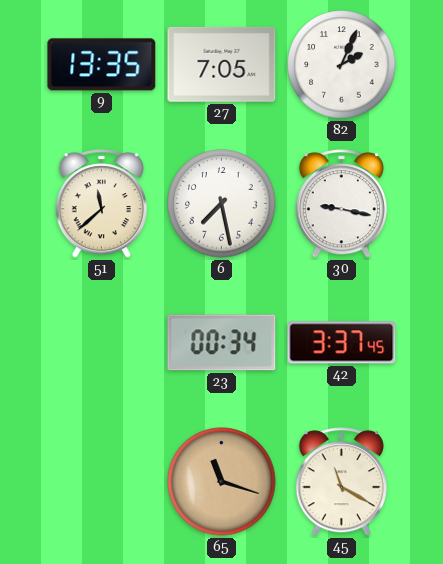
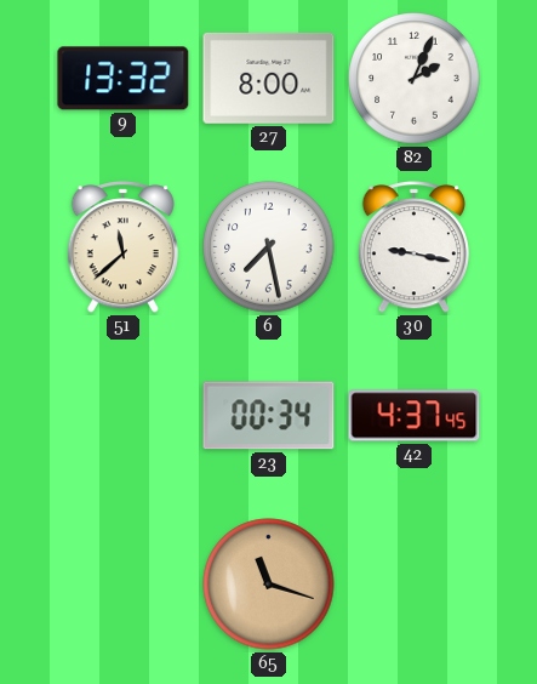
9: 13:35 -> 13:32
27: 7:05 -> 8:00
42: 3:37 -> 4:37
45: 11:20 -> none
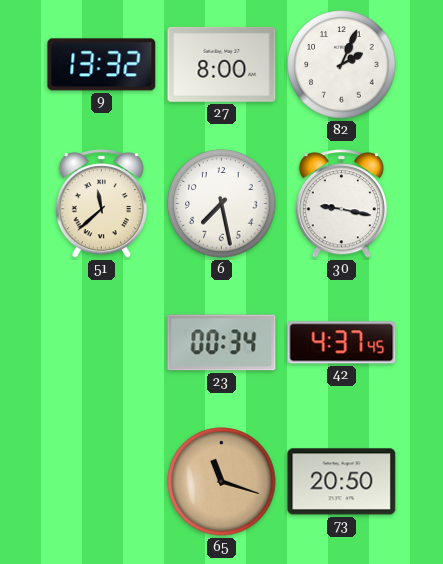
73: none -> 20:50
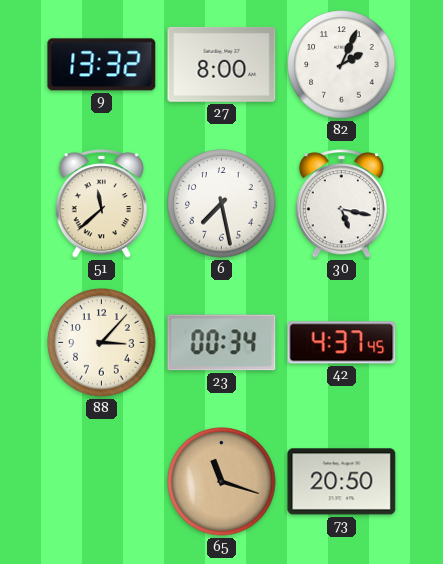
30: 9:17 -> 5:17
88: none -> 3:07
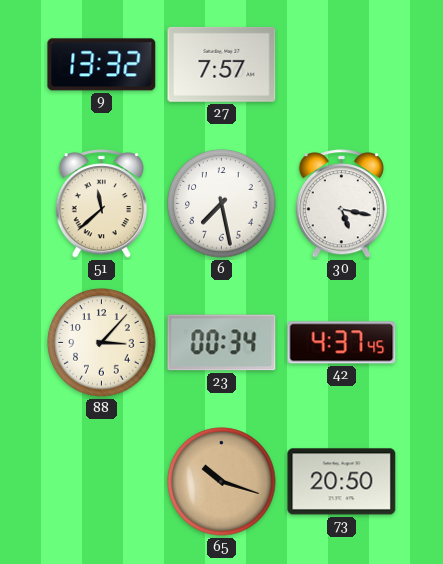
27: 8:00 -> 7:57
82: 2:04 -> none
65: 11:18 -> 10:18
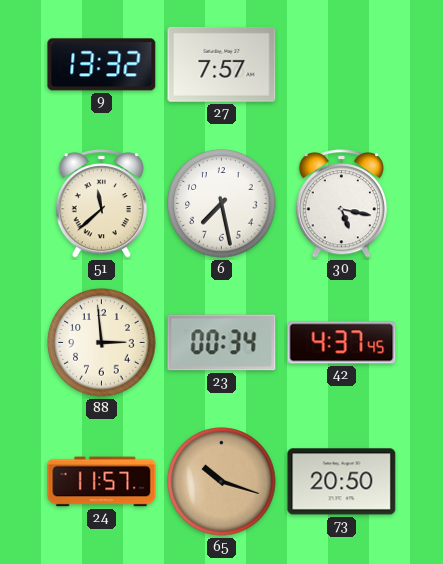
88: 3:07 -> 2:59
24: none -> 11:57
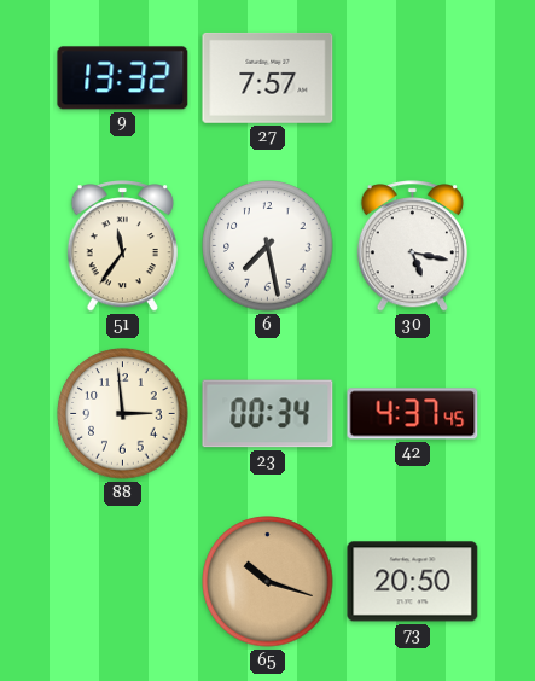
51: 11:38 -> 11:36
24: 11:57 -> none
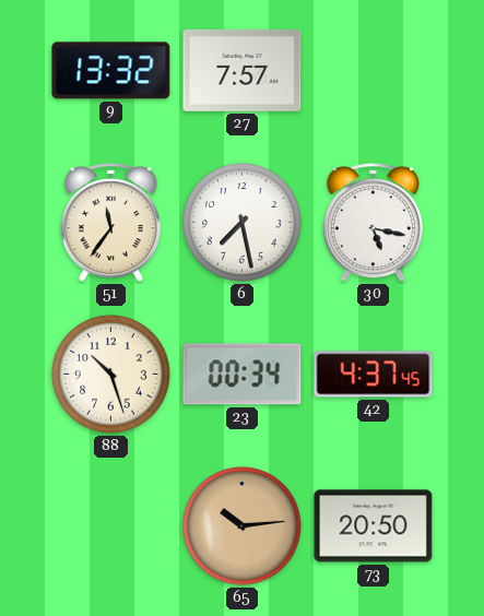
88: 2:59 -> 10:27
65: 10:18 -> 10:14
